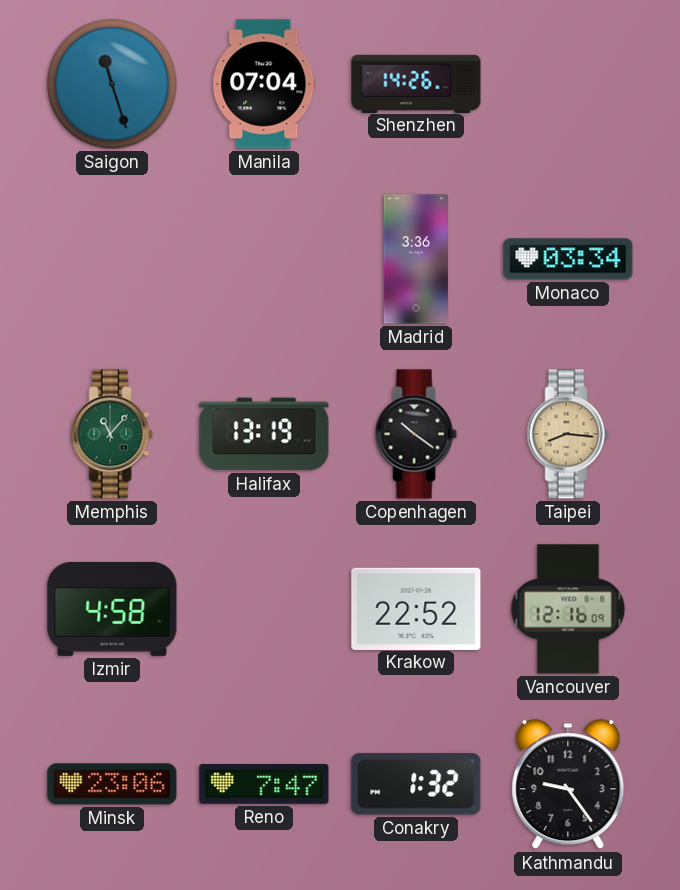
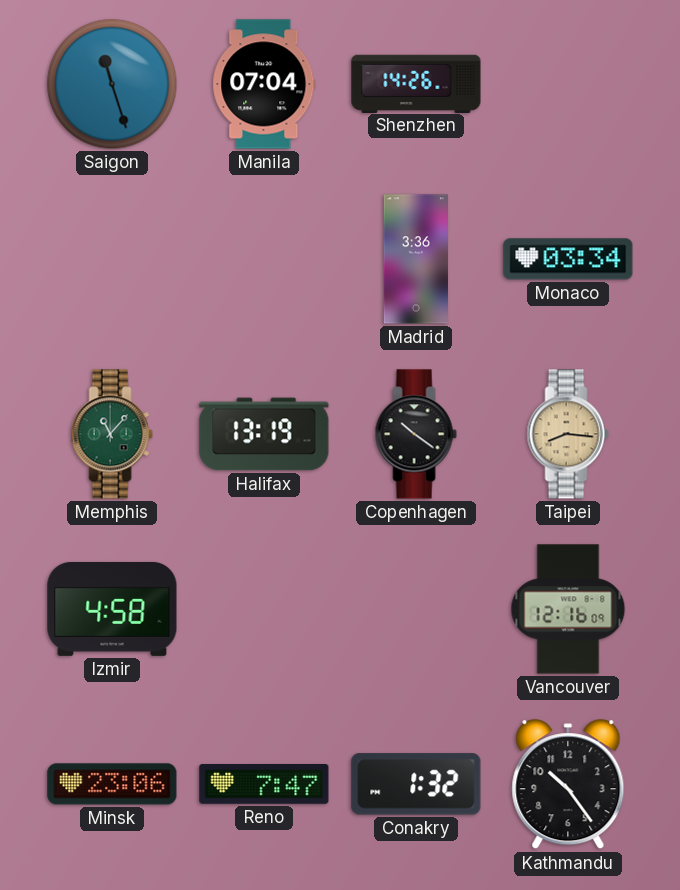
Krakow: 22:52 -> none
Kathmandu: 9:24 -> 10:24
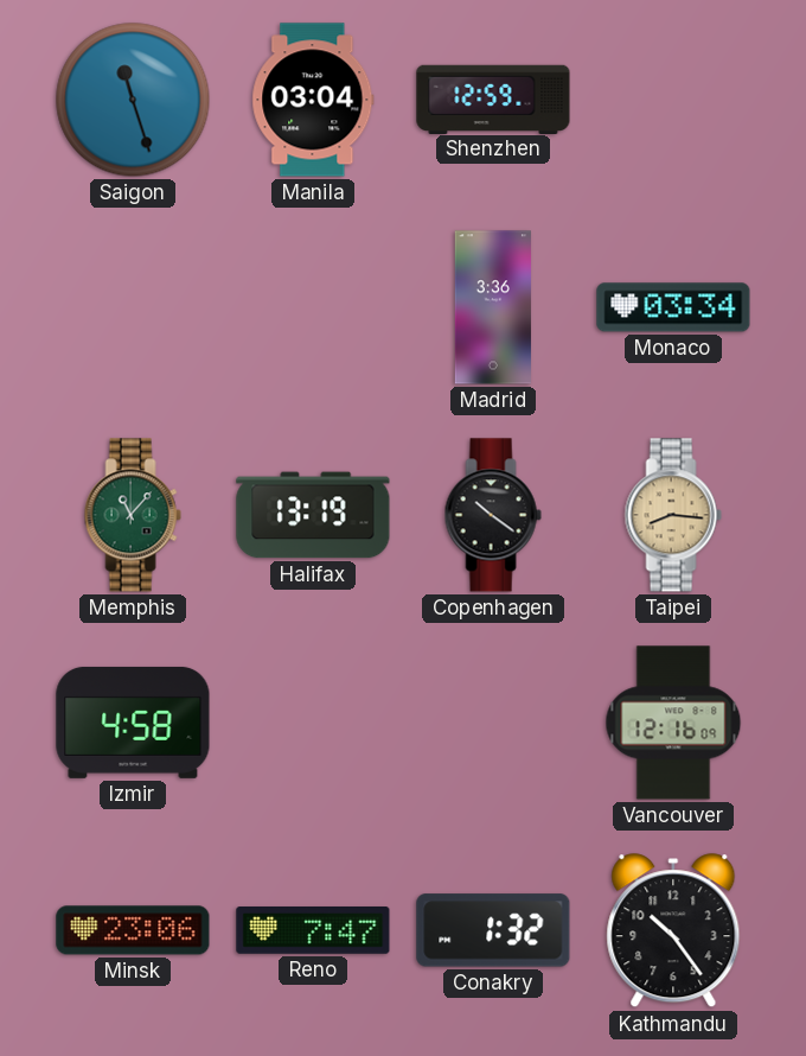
Manila: 07:04 -> 03:04
Shenzhen: 14:26 -> 12:59
